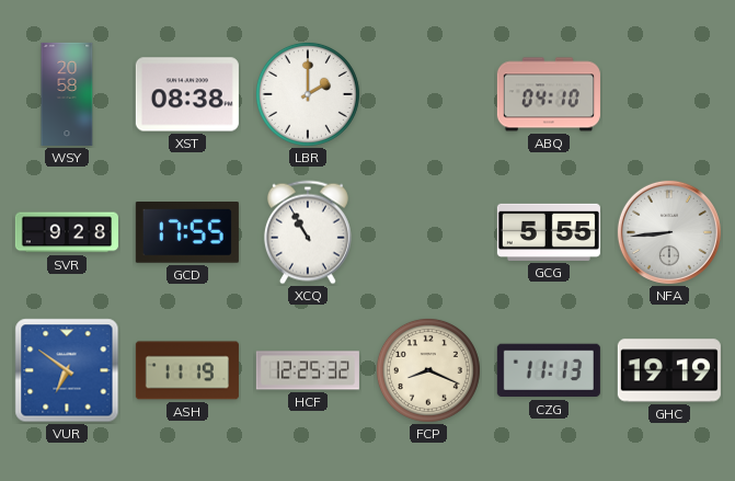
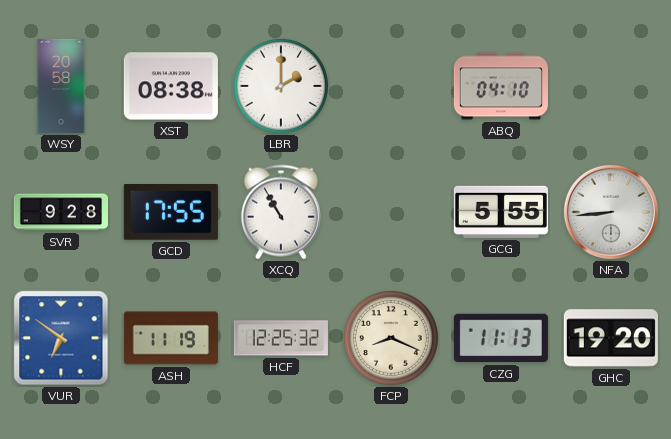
GHC: 19:19 -> 19:20
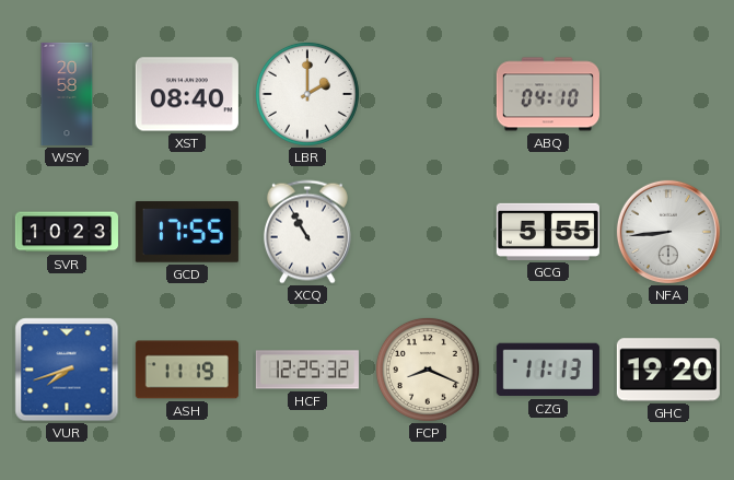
XST: 08:38 -> 08:40
SVR: 9:28 -> 10:23
VUR: 6:51 -> 7:42
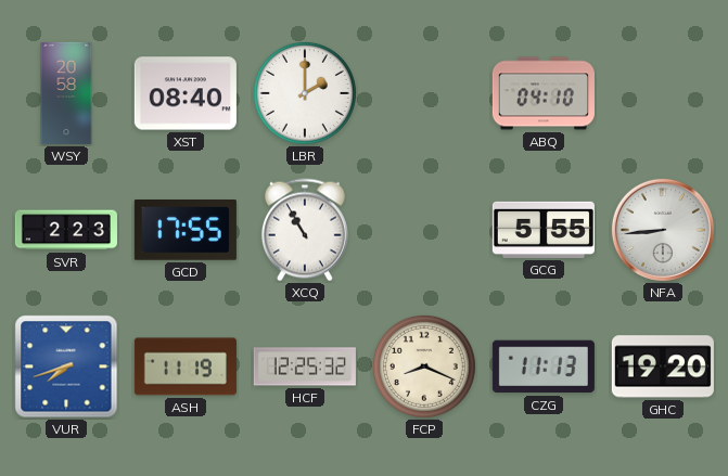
SVR: 10:23 -> 2:23
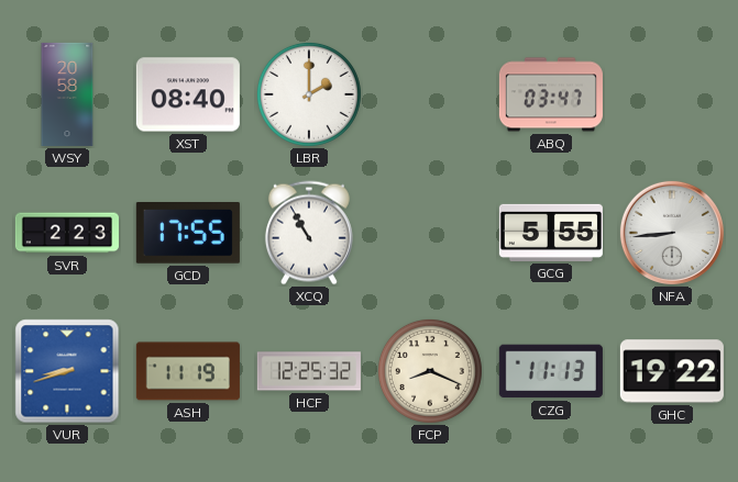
ABQ: 04:10 -> 03:47
VUR: 7:42 -> 8:42
GHC: 19:20 -> 19:22
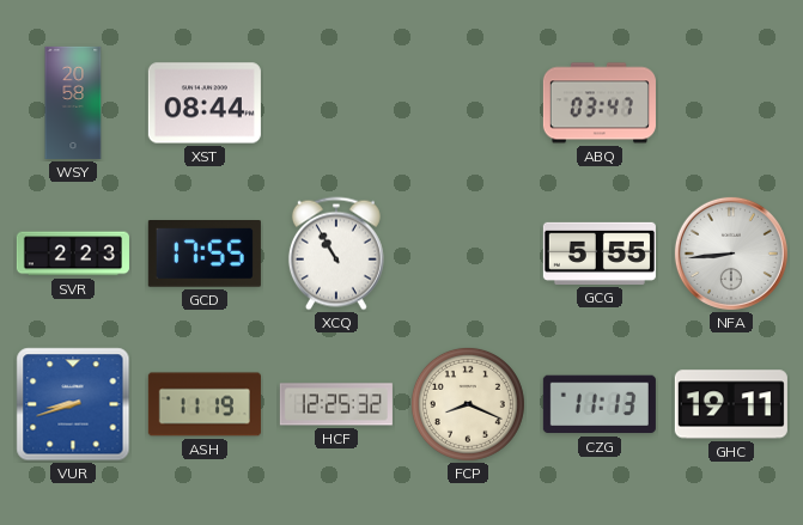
XST: 08:40 -> 08:44
LBR: 2:00 -> none
GHC: 19:22 -> 19:11
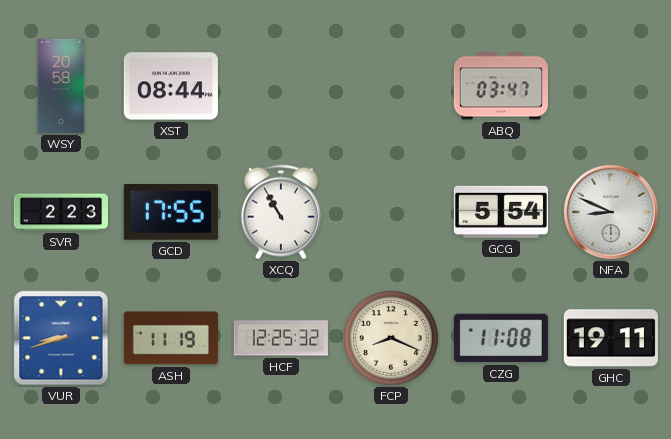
GCG: 5:55 -> 5:54
NFA: 8:44 -> 8:49
CZG: 11:13 -> 11:08
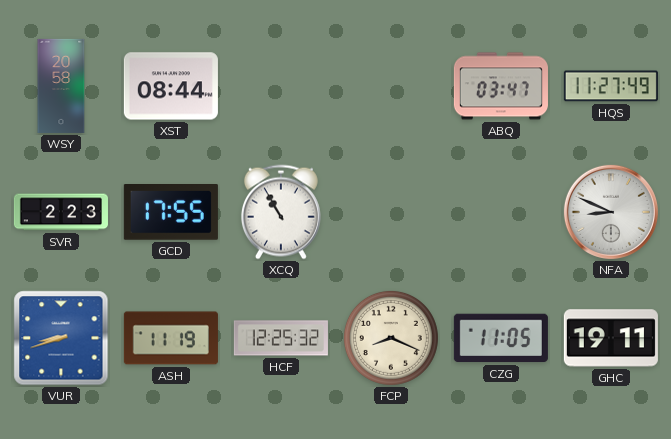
HQS: none -> 11:27
GCG: 5:54 -> none
CZG: 11:08 -> 11:05
